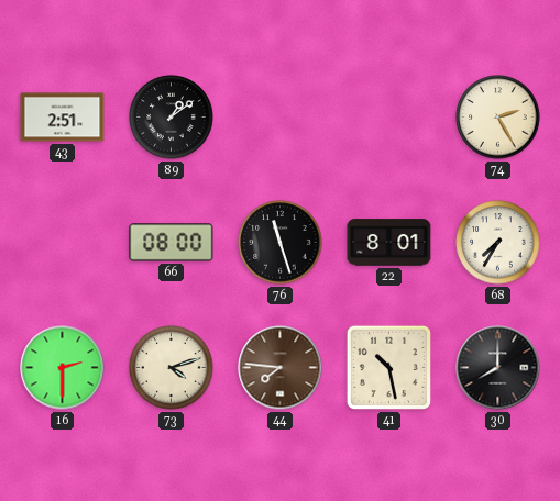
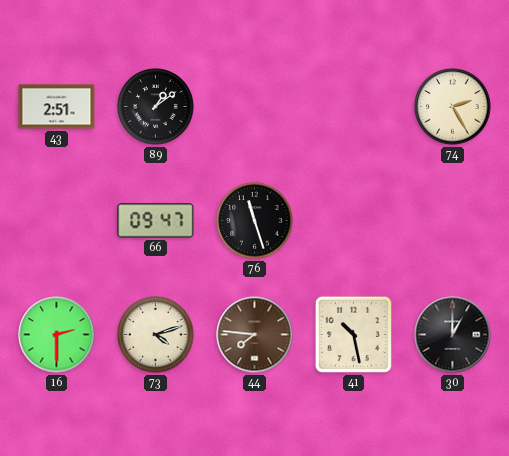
66: 08:00 -> 09:47
22: 8:01 -> none
68: 7:35 -> none
30: 8:00 -> 1:00
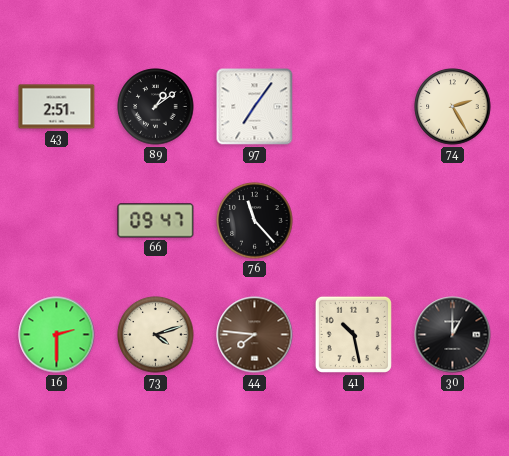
97: none -> 7:06
76: 11:27 -> 11:23
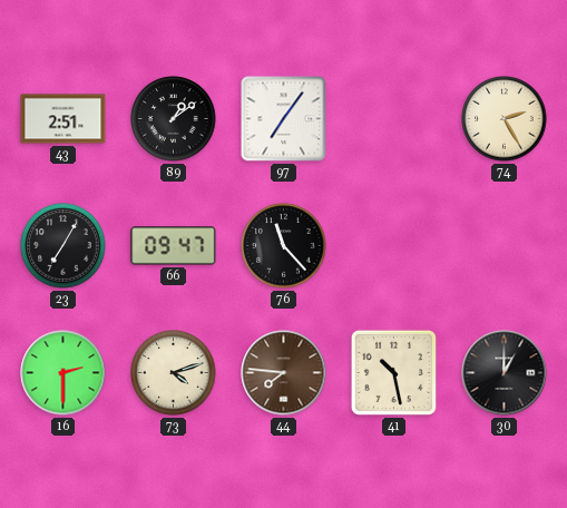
23: none -> 7:05
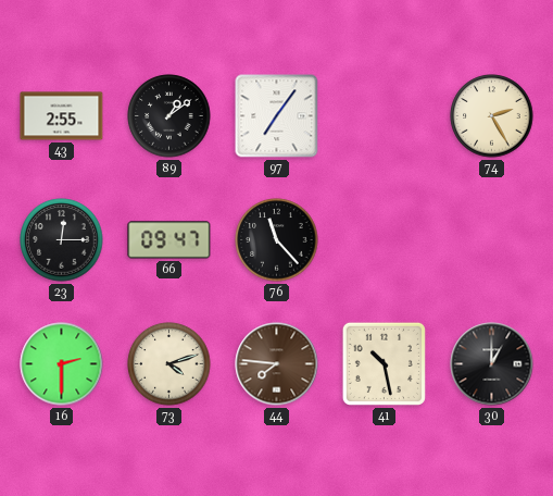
43: 2:51 -> 2:55
23: 7:05 -> 12:15
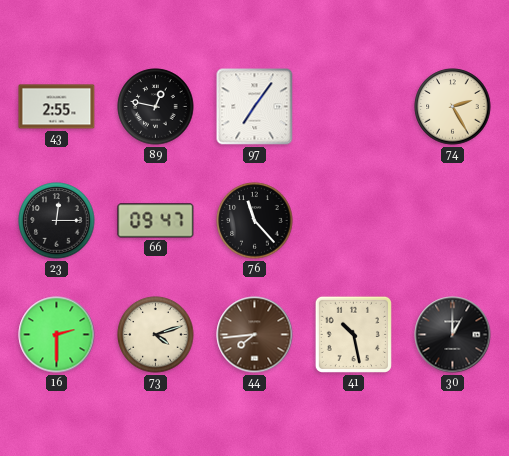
89: 1:09 -> 12:47
44: 7:46 -> 7:44
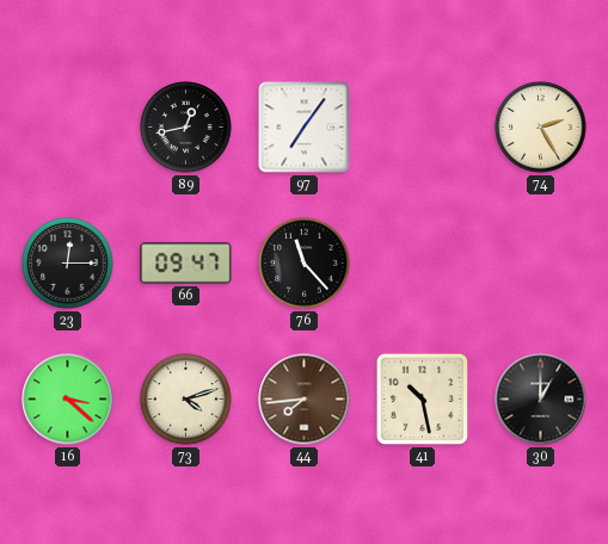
43: 2:55 -> none
89: 12:47 -> 12:43
16: 2:30 -> 3:22
